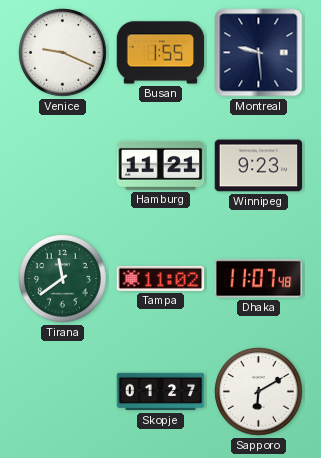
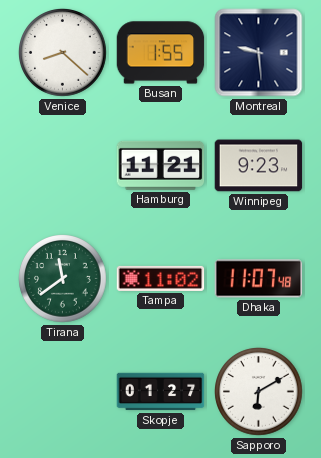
Venice: 9:19 -> 8:22
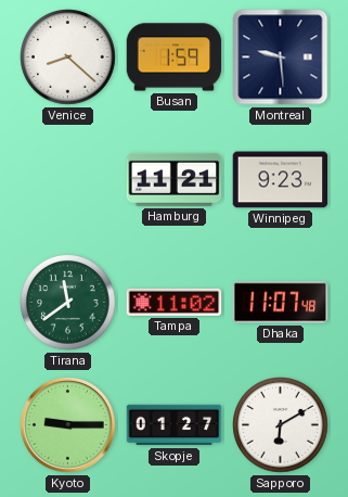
Busan: 1:55 -> 1:59
Kyoto: none -> 9:15
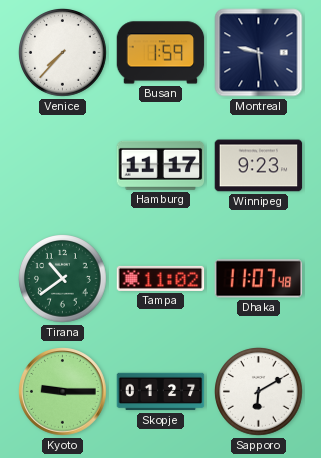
Venice: 8:22 -> 7:37
Hamburg: 11:21 -> 11:17
Tirana: 11:39 -> 10:39
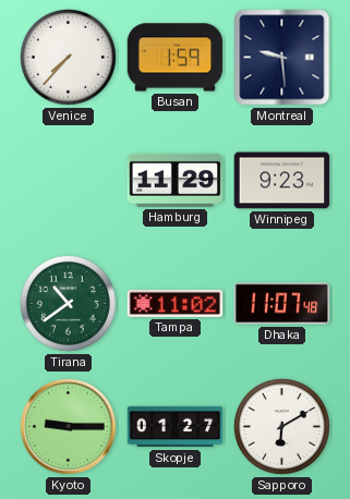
Hamburg: 11:17 -> 11:29
